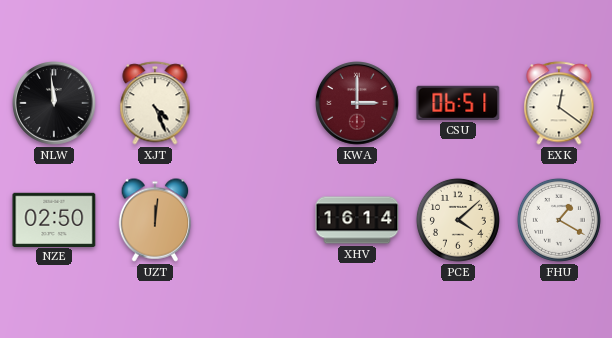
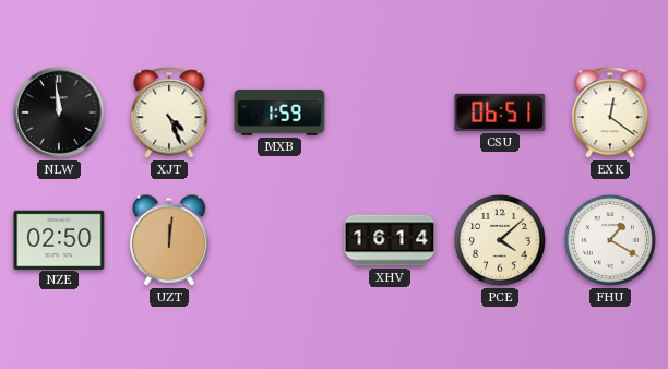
MXB: none -> 1:59
KWA: 3:00 -> none
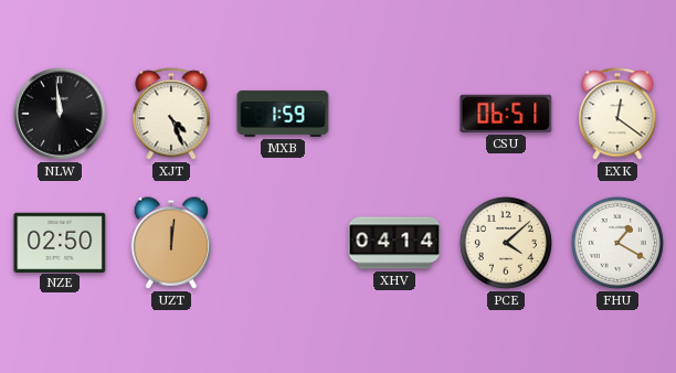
XHV: 16:14 -> 04:14
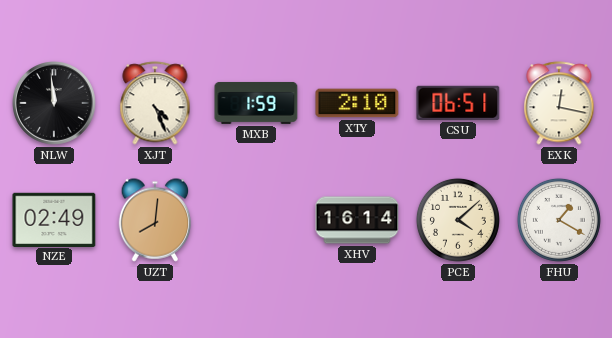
XTY: none -> 2:10
EXK: 12:21 -> 12:17
NZE: 02:50 -> 02:49
UZT: 12:01 -> 8:01
XHV: 04:14 -> 16:14
